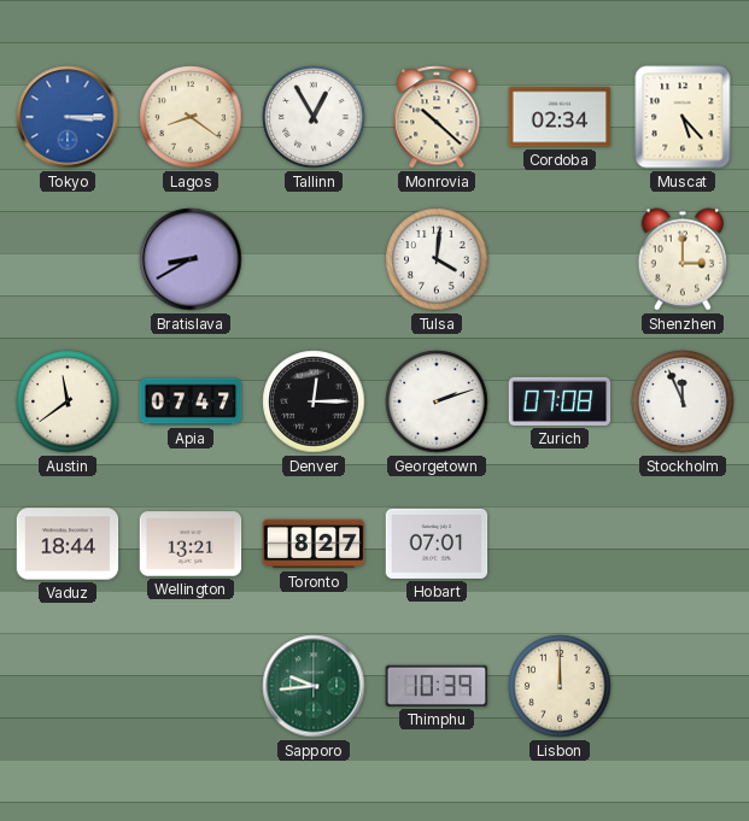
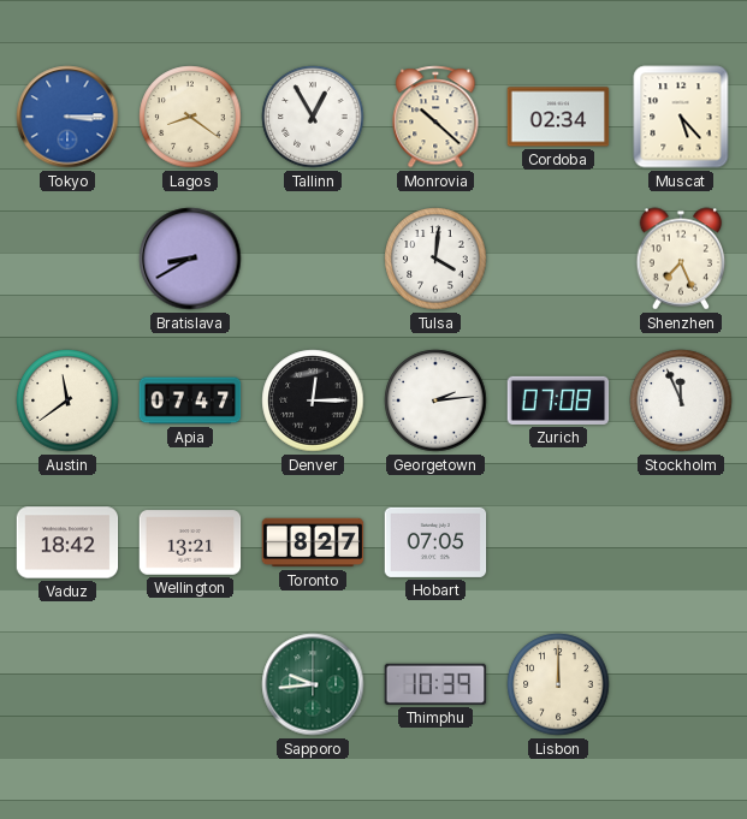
Shenzhen: 3:00 -> 7:26
Georgetown: 2:12 -> 2:14
Vaduz: 18:44 -> 18:42
Hobart: 07:01 -> 07:05
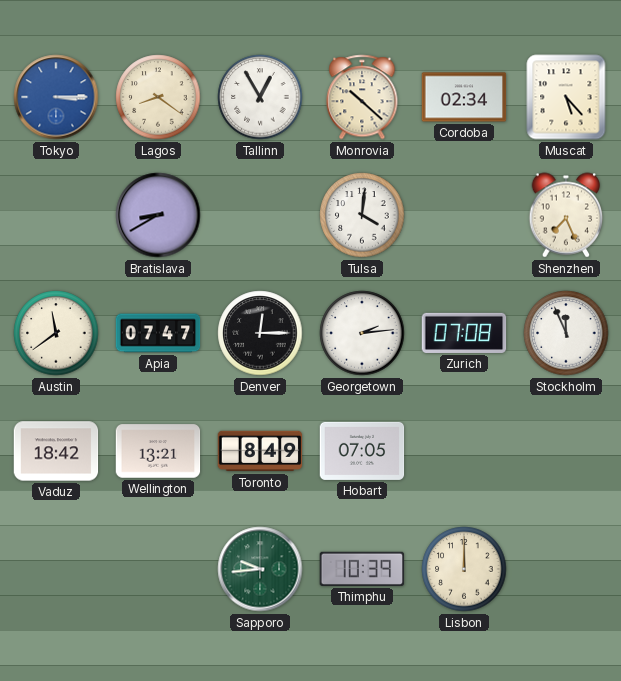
Toronto: 8:27 -> 8:49
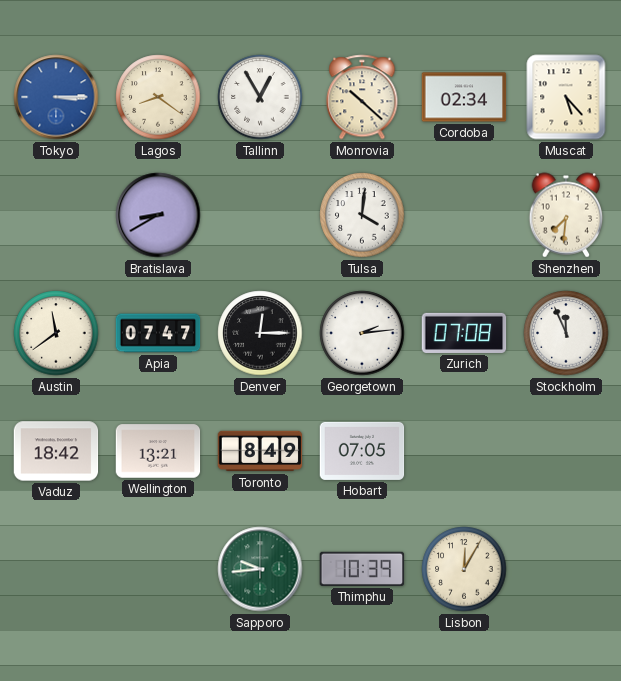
Shenzhen: 7:26 -> 7:31
Lisbon: 12:00 -> 12:05
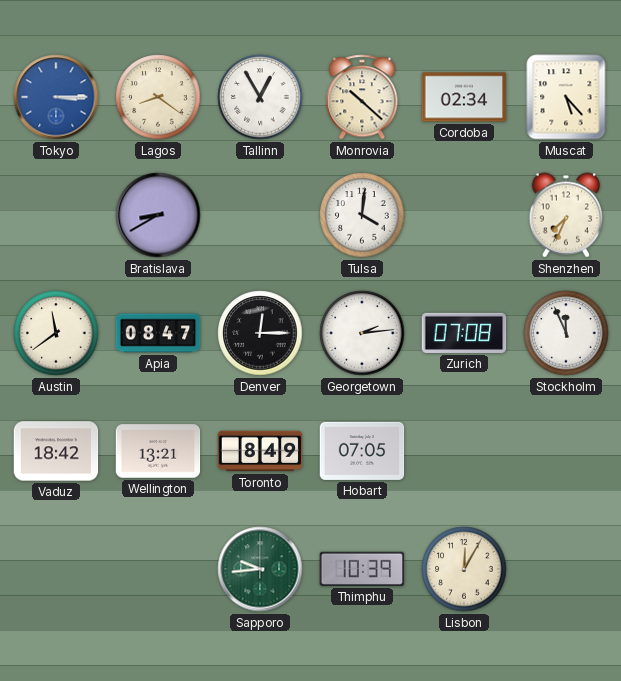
Shenzhen: 7:31 -> 7:34
Apia: 07:47 -> 08:47
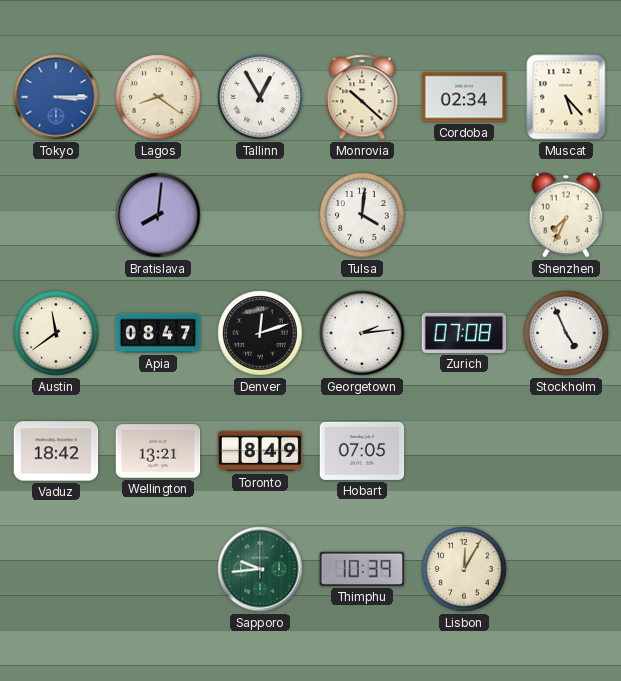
Bratislava: 8:40 -> 8:01
Denver: 12:15 -> 12:12
Stockholm: 11:56 -> 4:56
